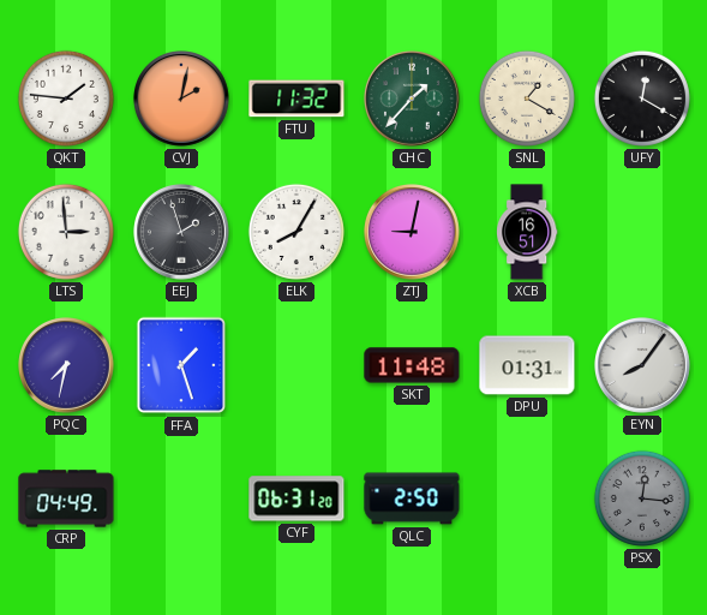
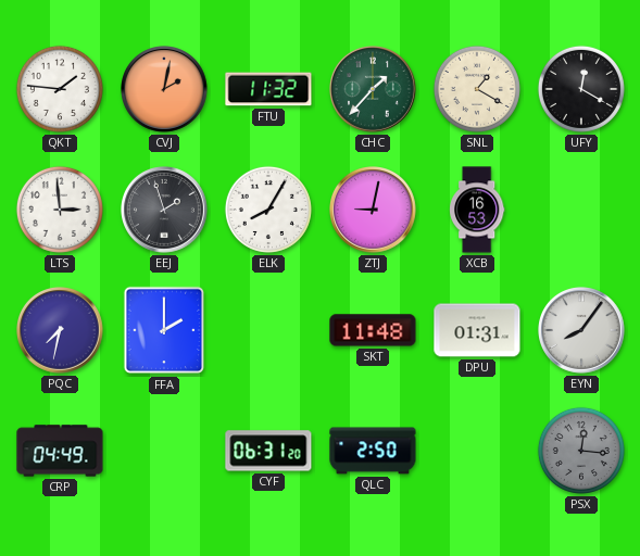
XCB: 16:51 -> 16:53
FFA: 1:27 -> 2:00
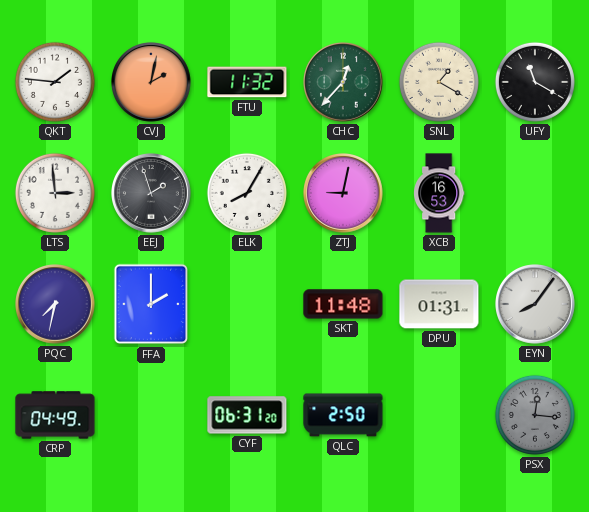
CHC: 1:37 -> 12:37
UFY: 12:20 -> 11:20
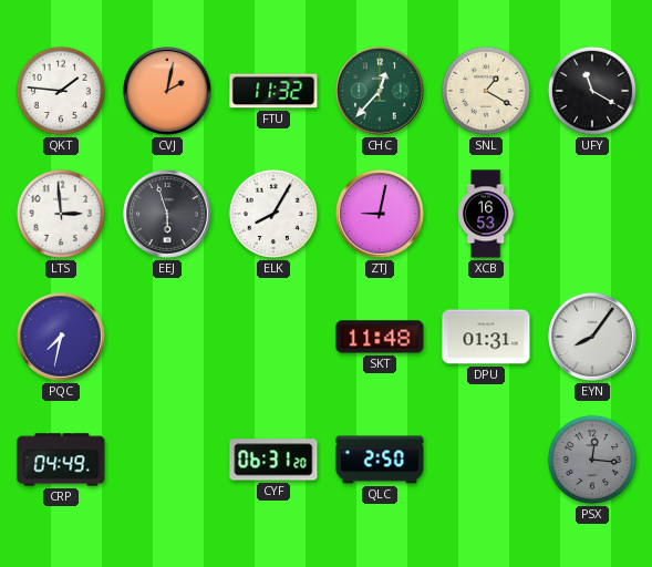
EEJ: 1:57 -> 5:57
FFA: 2:00 -> none
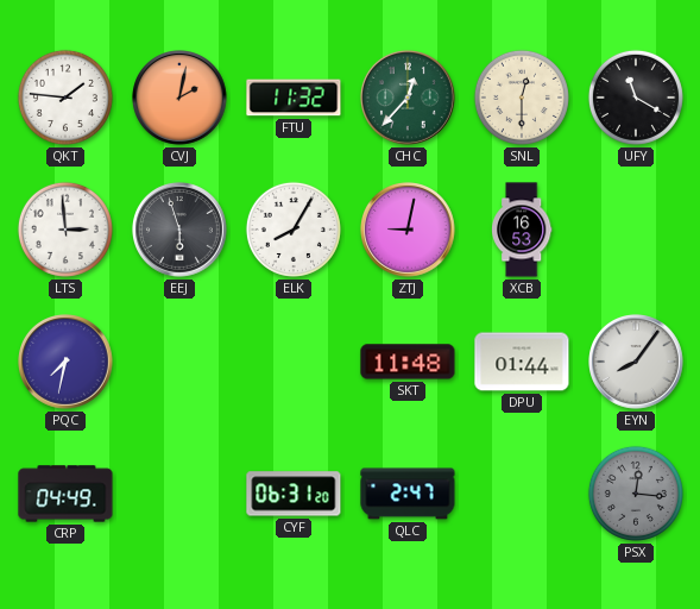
SNL: 1:20 -> 12:30
DPU: 01:31 -> 01:44
QLC: 2:50 -> 2:47
